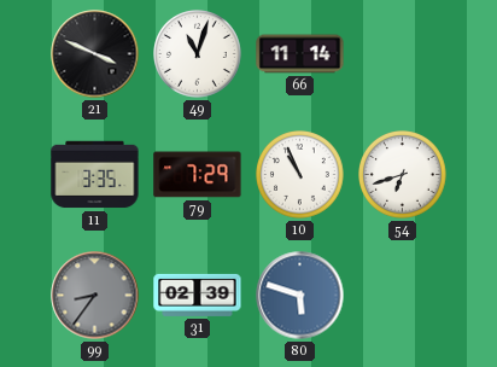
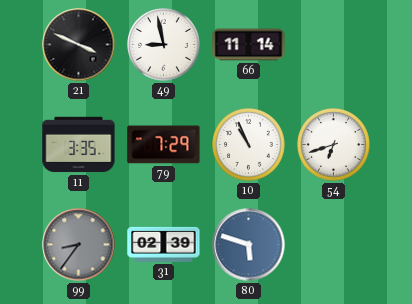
49: 11:03 -> 8:58
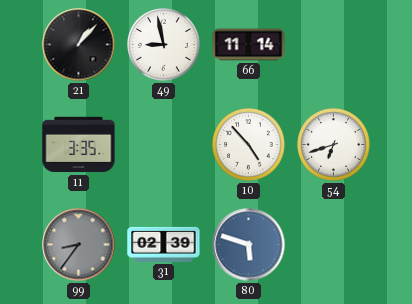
21: 3:49 -> 1:07
79: 7:29 -> none
10: 10:56 -> 4:53
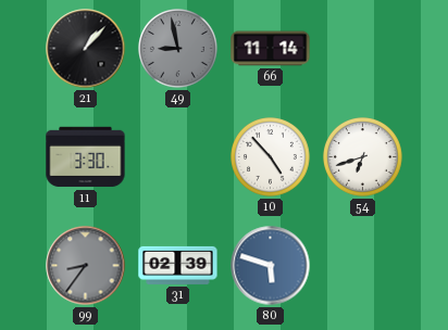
49 dial: white -> grey
11: 3:35 -> 3:30
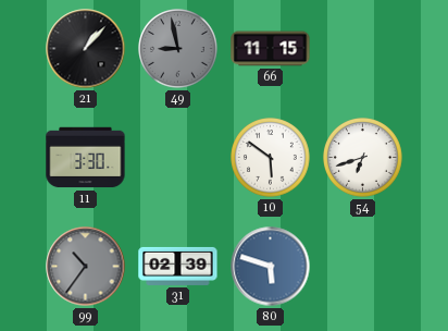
66: 11:14 -> 11:15
10: 4:53 -> 5:51
99: 8:36 -> 10:36
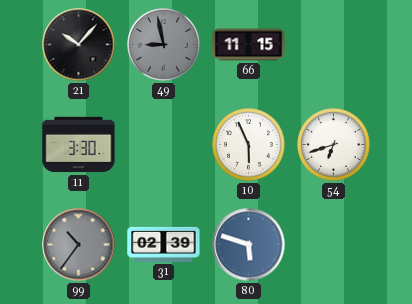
21: 1:07 -> 10:07
10: 5:51 -> 5:56
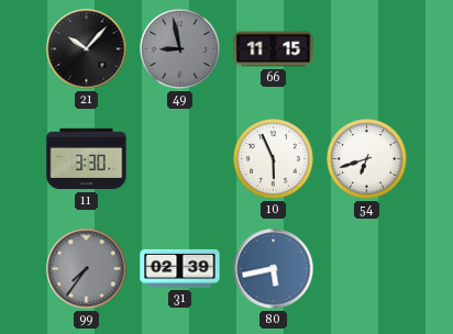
99: 10:36 -> 7:36
80: 5:48 -> 5:43
